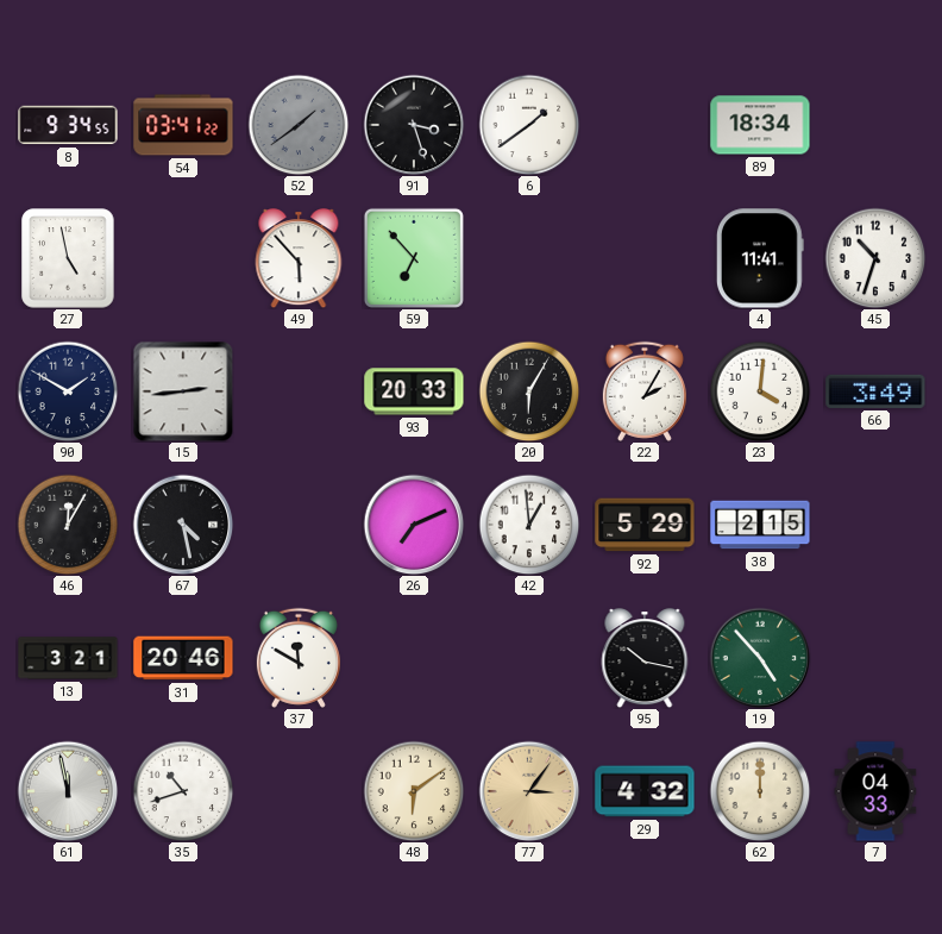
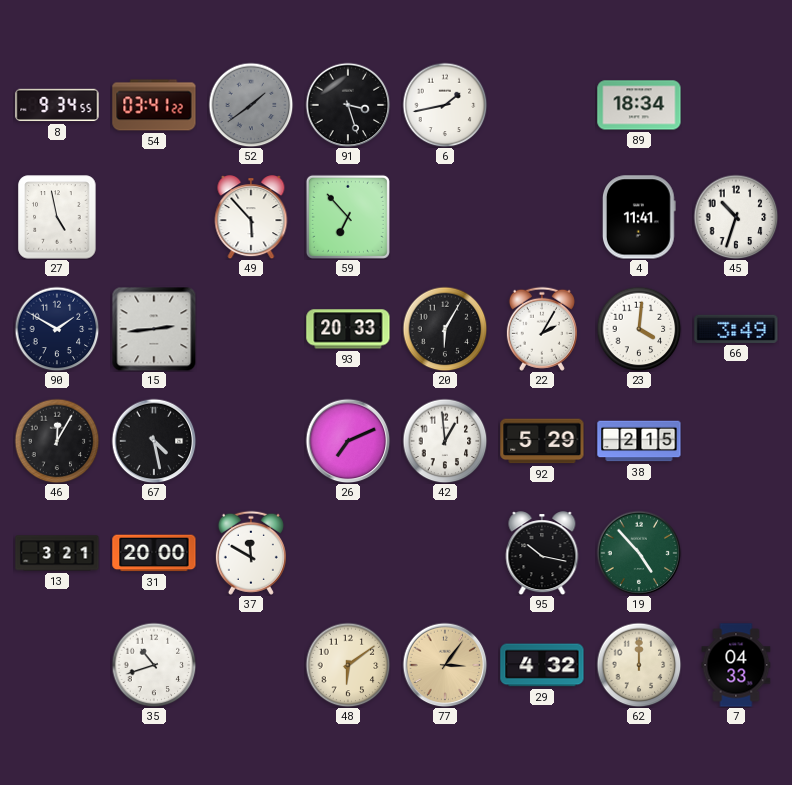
6: 1:39 -> 1:43
31: 20:46 -> 20:00
61: 11:58 -> none
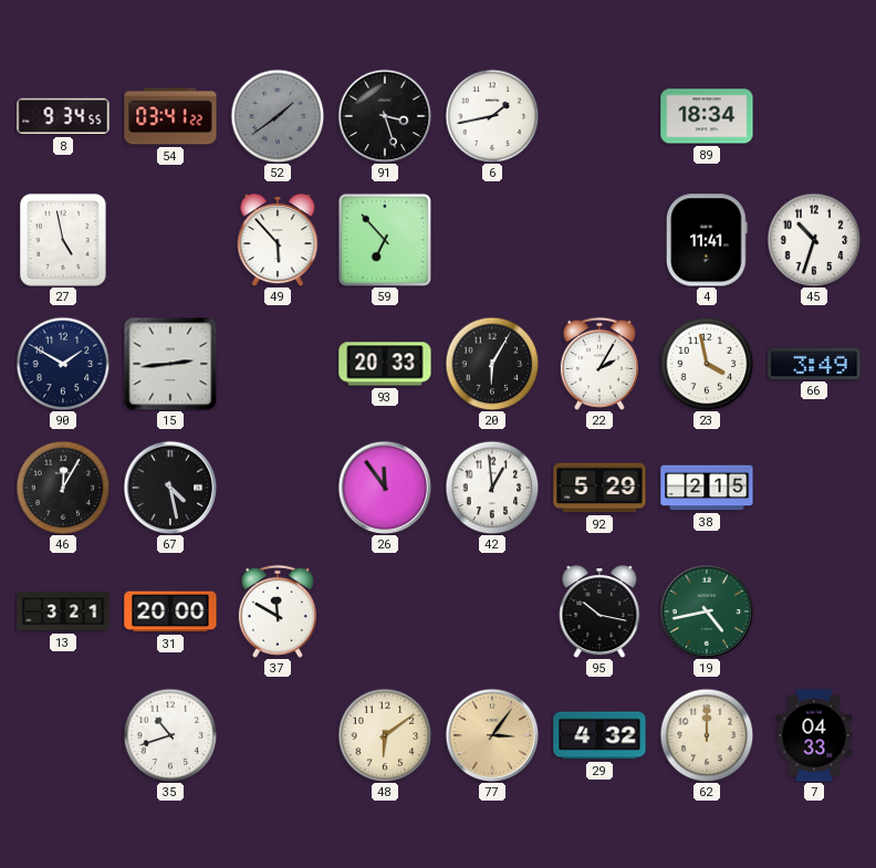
23: 4:01 -> 3:58
26: 7:11 -> 11:54
19: 4:53 -> 4:43
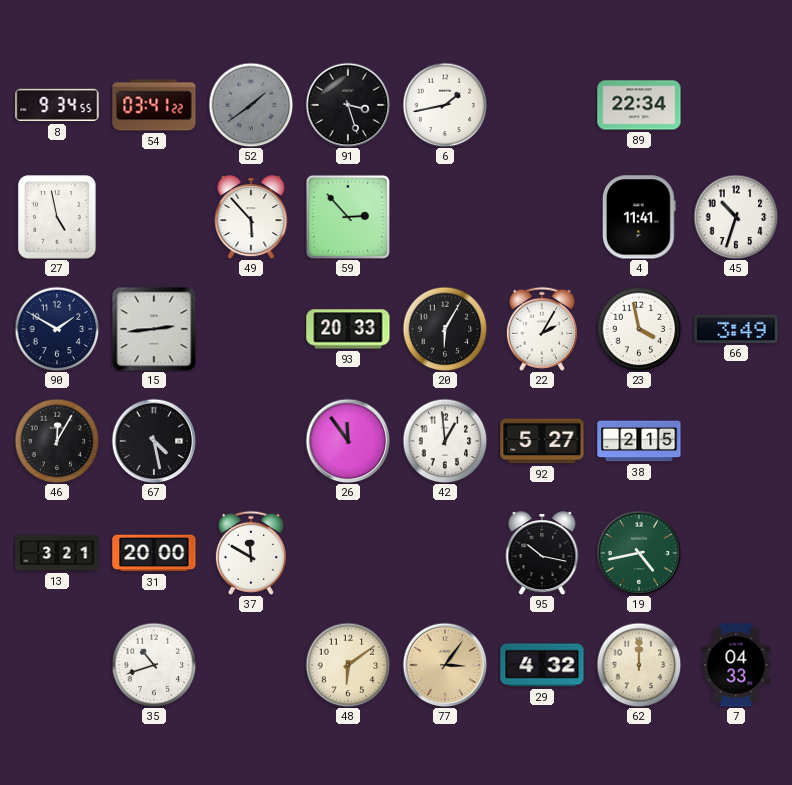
89: 18:34 -> 22:34
59: 6:53 -> 2:53
92: 5:29 -> 5:27
